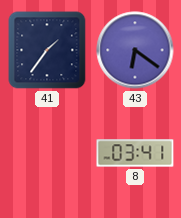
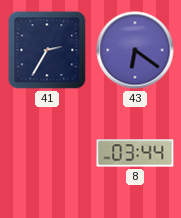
41: 1:36 -> 2:35
8: 03:41 -> 03:44
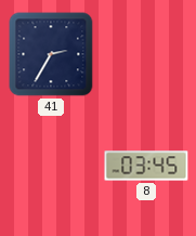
43: 6:21 -> none
8: 03:44 -> 03:45
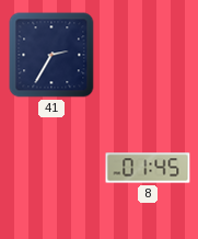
8: 03:45 -> 01:45
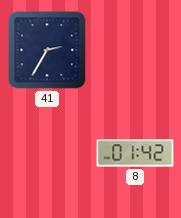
8: 01:45 -> 01:42
